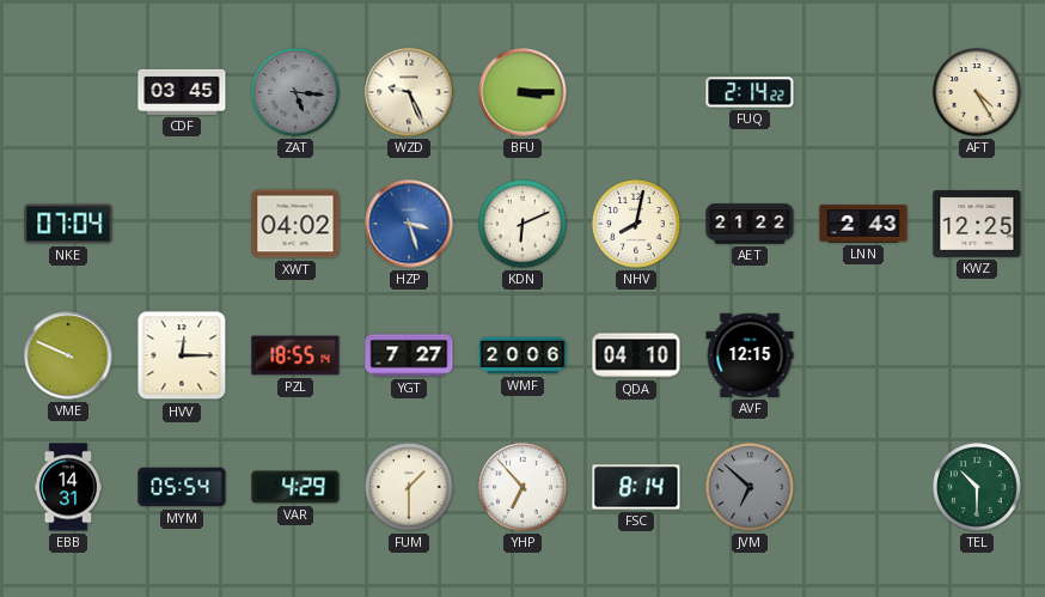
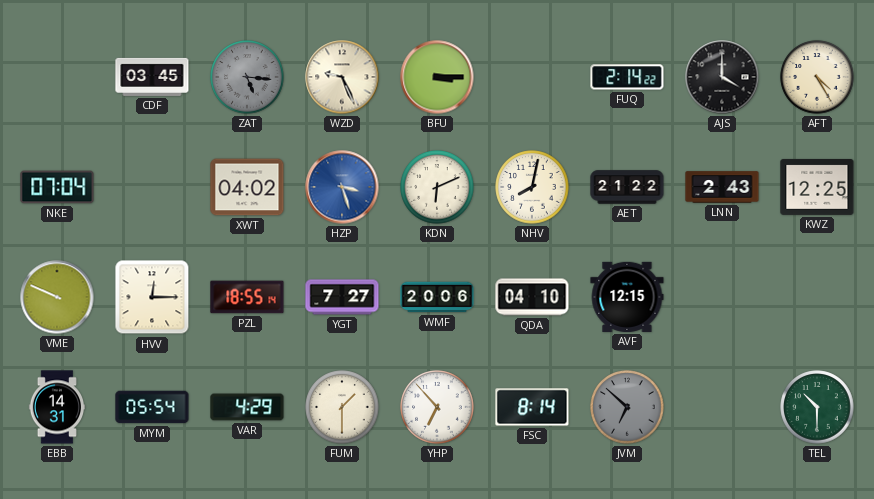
AJS: none -> 4:00
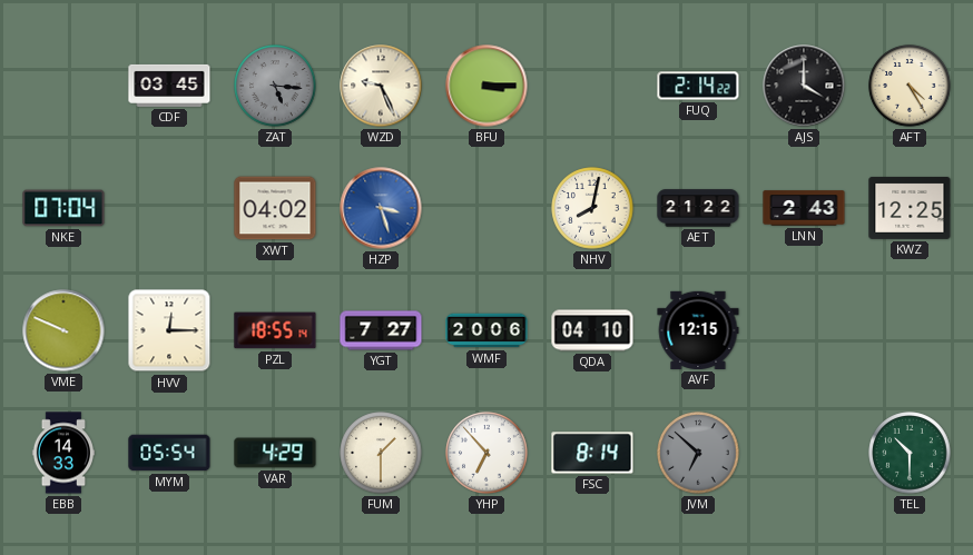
KDN: 6:11 -> none
EBB: 14:31 -> 14:33
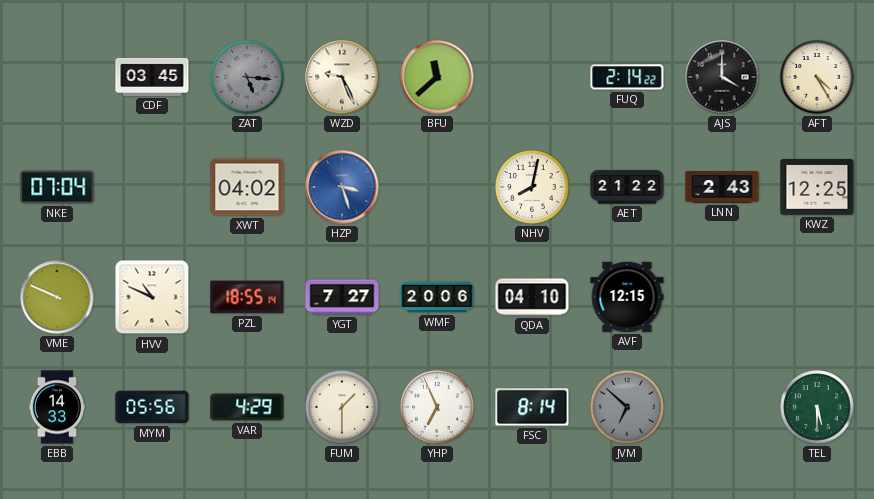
BFU: 3:15 -> 11:38
HVV: 12:15 -> 10:49
MYM: 05:54 -> 05:56
YHP: 6:53 -> 6:56
TEL: 10:30 -> 5:30
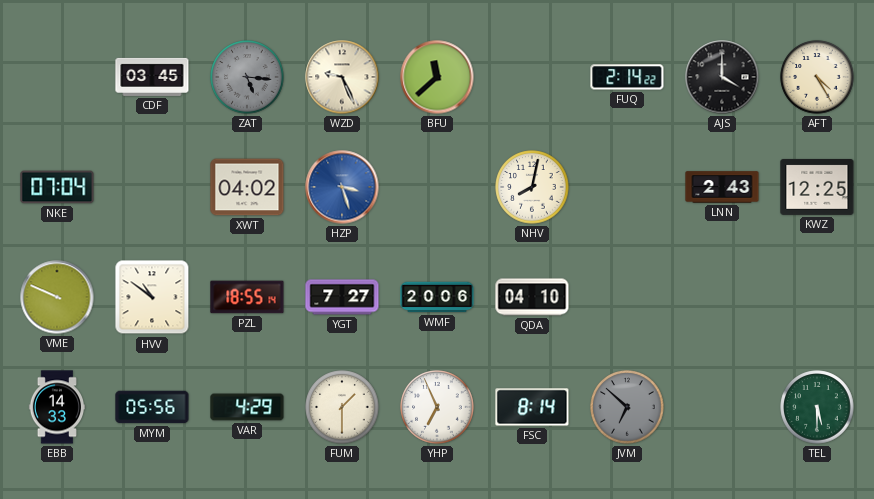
AET: 21:22 -> none
HVV: 10:49 -> 10:51
AVF: 12:15 -> none
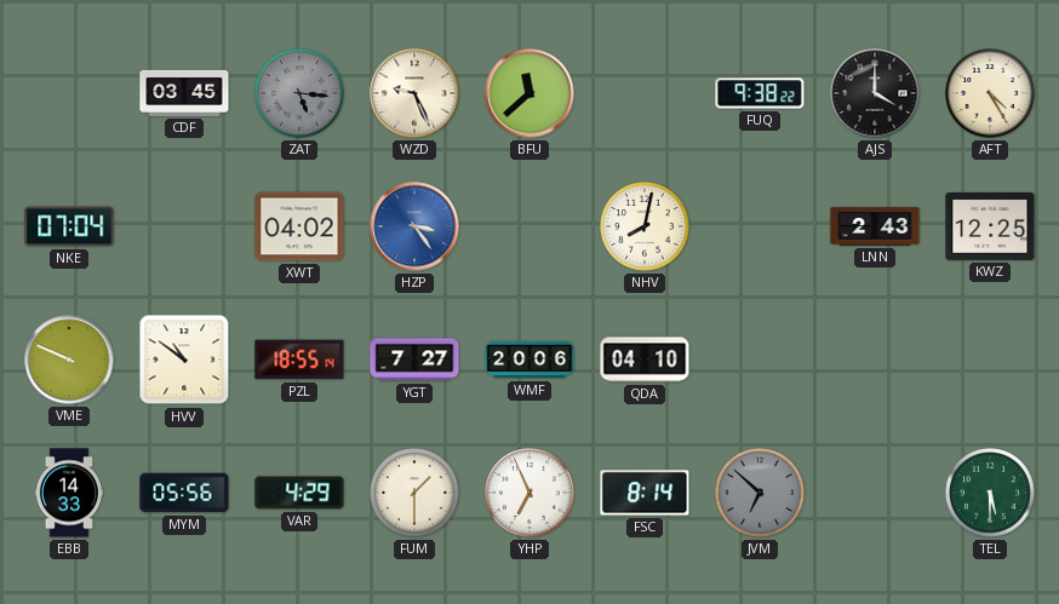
FUQ: 2:14 -> 9:38
HZP: 3:27 -> 3:24
